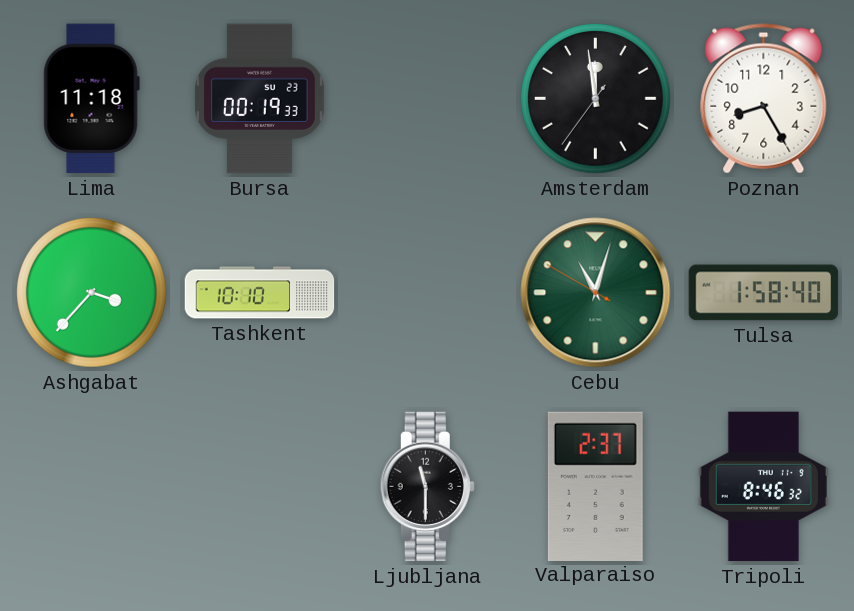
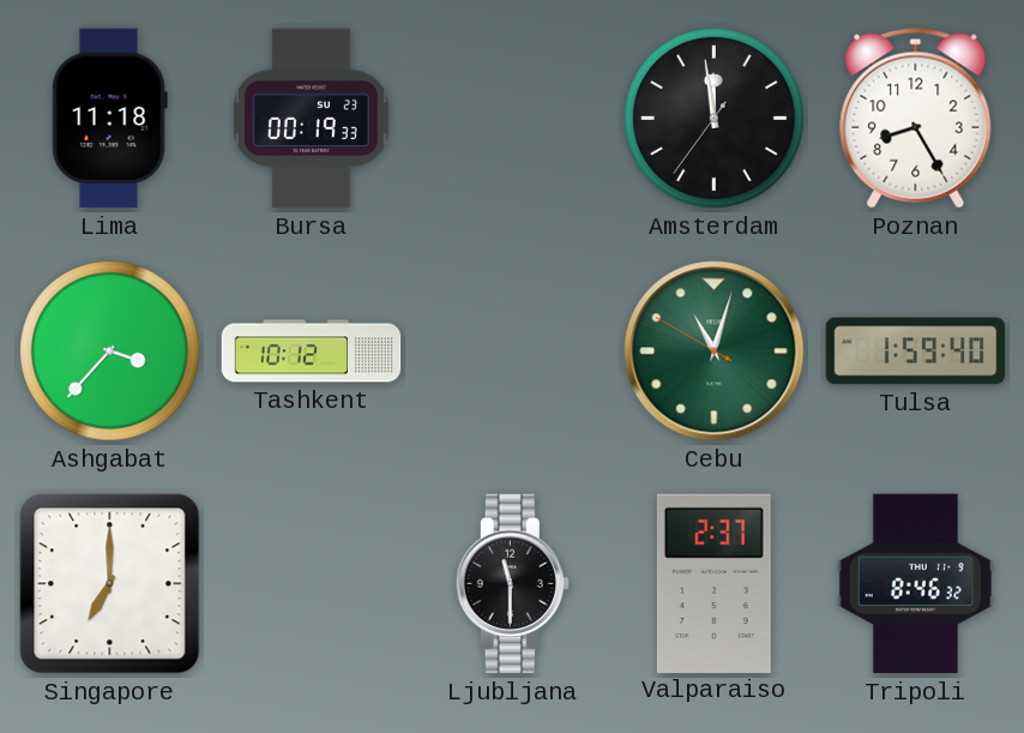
Tashkent: 10:10 -> 10:12
Tulsa: 1:58 -> 1:59
Singapore: none -> 7:00
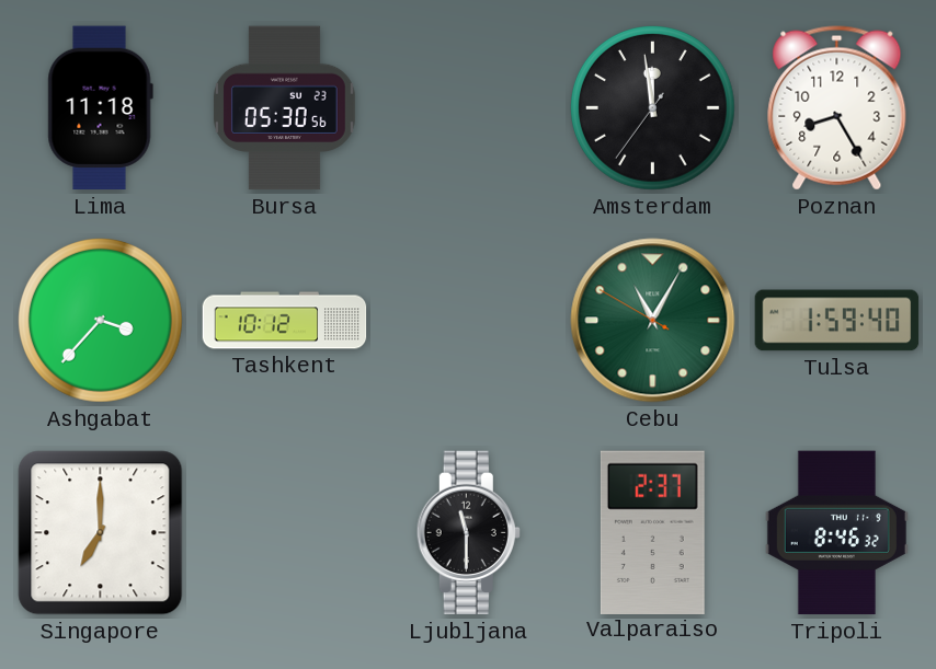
Bursa: 00:19 -> 05:30
Cebu: 11:02 -> 11:04
